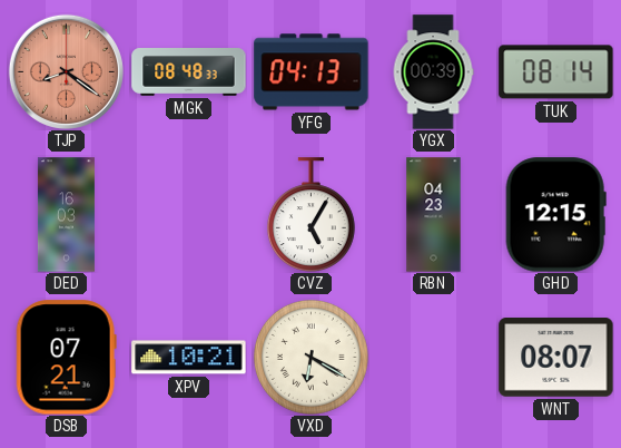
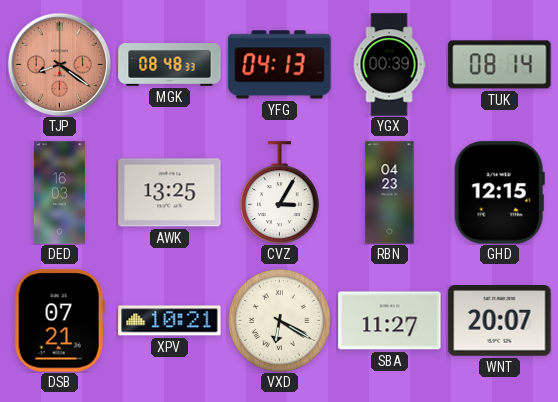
AWK: none -> 13:25
CVZ: 5:05 -> 3:05
SBA: none -> 11:27
WNT: 08:07 -> 20:07
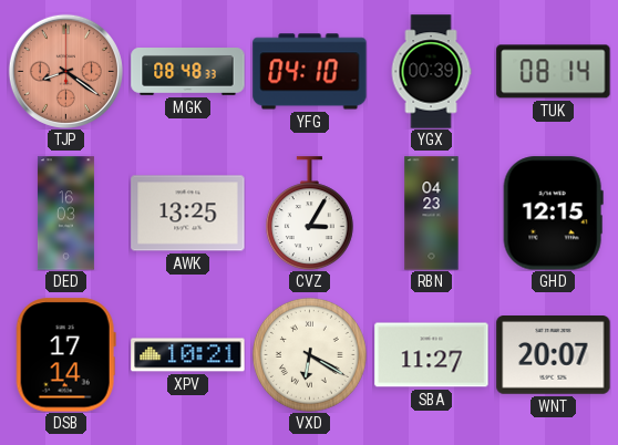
YFG: 04:13 -> 04:10
DSB: 07:21 -> 17:14
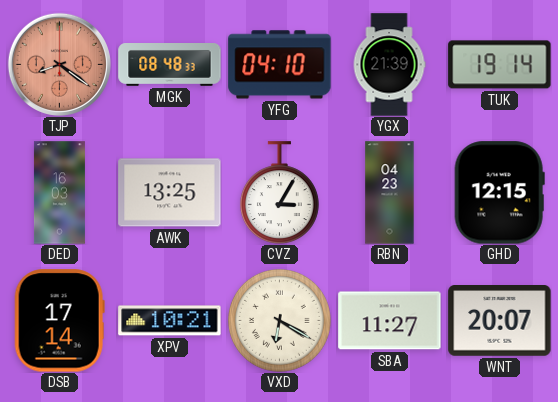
YGX: 00:39 -> 21:39
TUK: 08:14 -> 19:14
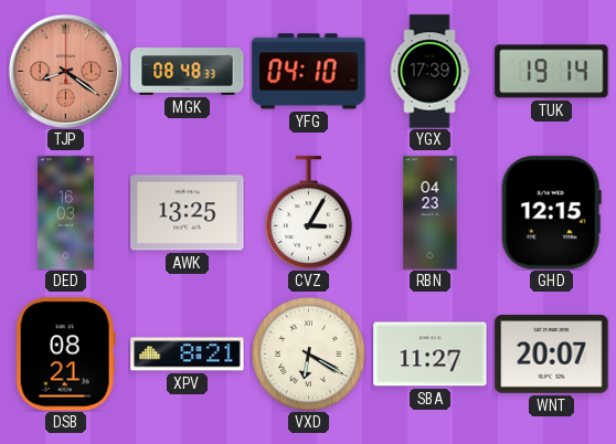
YGX: 21:39 -> 17:39
DSB: 17:14 -> 08:21
XPV: 10:21 -> 8:21
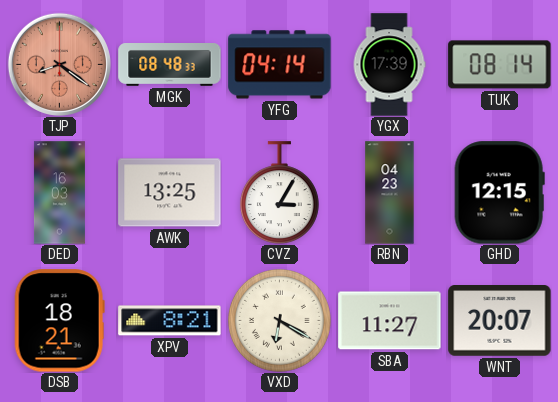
YFG: 04:10 -> 04:14
TUK: 19:14 -> 08:14
DSB: 08:21 -> 18:21
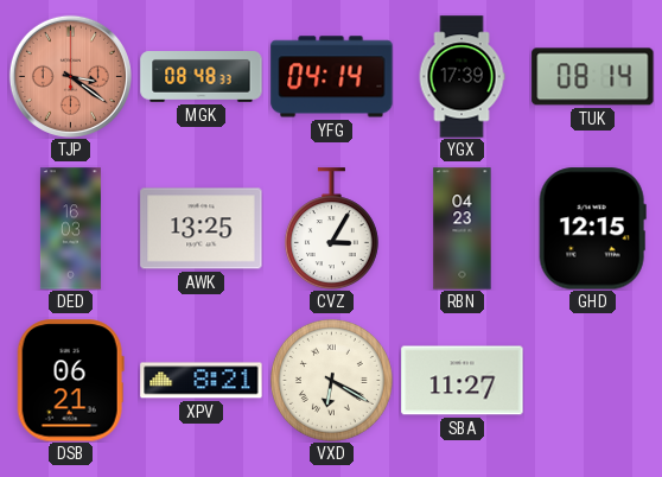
TJP: 8:21 -> 3:21
DSB: 18:21 -> 06:21
WNT: 20:07 -> none
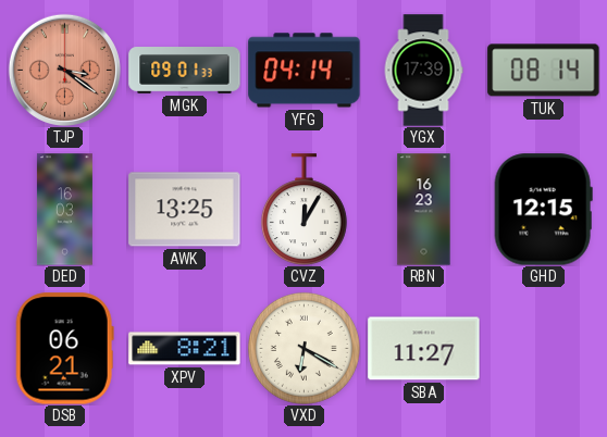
MGK: 08:48 -> 09:01
CVZ: 3:05 -> 12:05
RBN: 04:23 -> 16:23
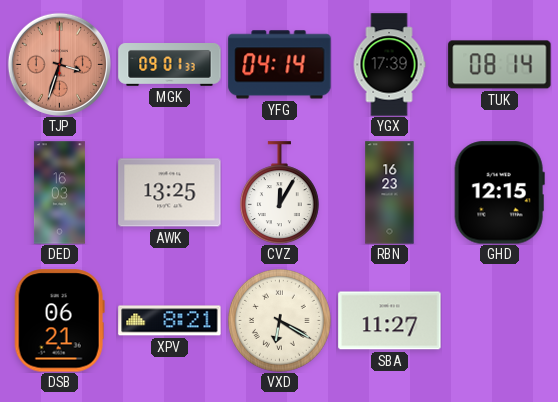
TJP: 3:21 -> 3:33
